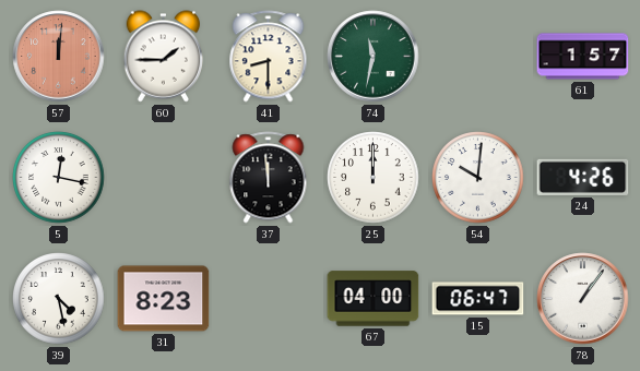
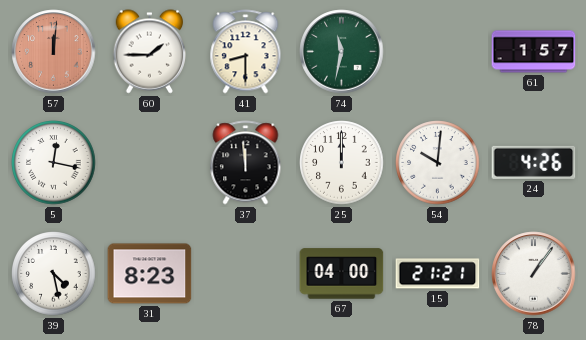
15: 06:47 -> 21:21
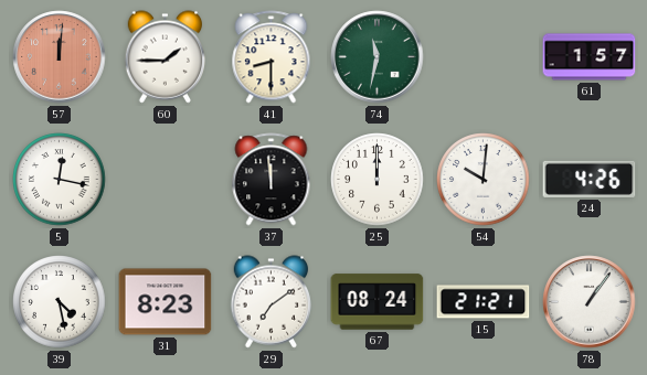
29: none -> 7:09
67: 04:00 -> 08:24
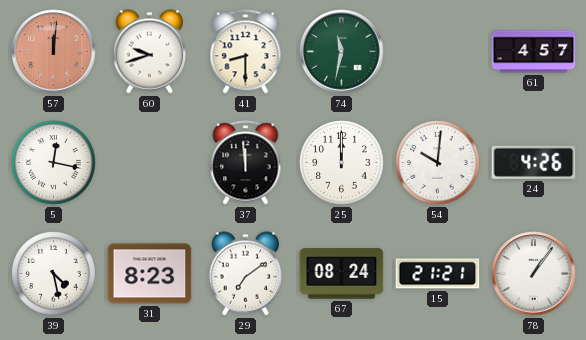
60: 1:45 -> 9:42
61: 1:57 -> 4:57
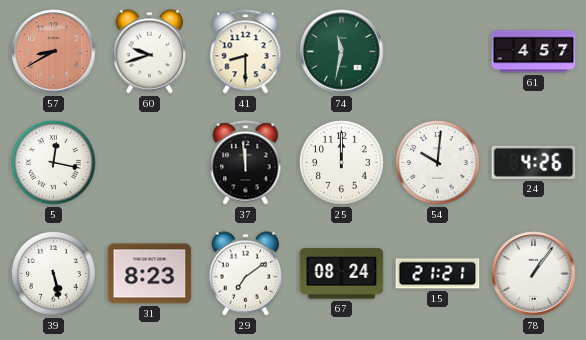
57: 12:01 -> 8:40
39: 4:28 -> 5:28
